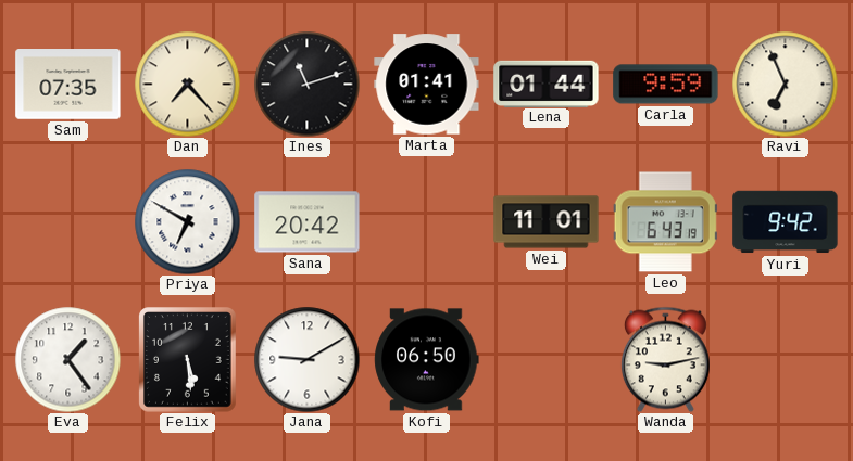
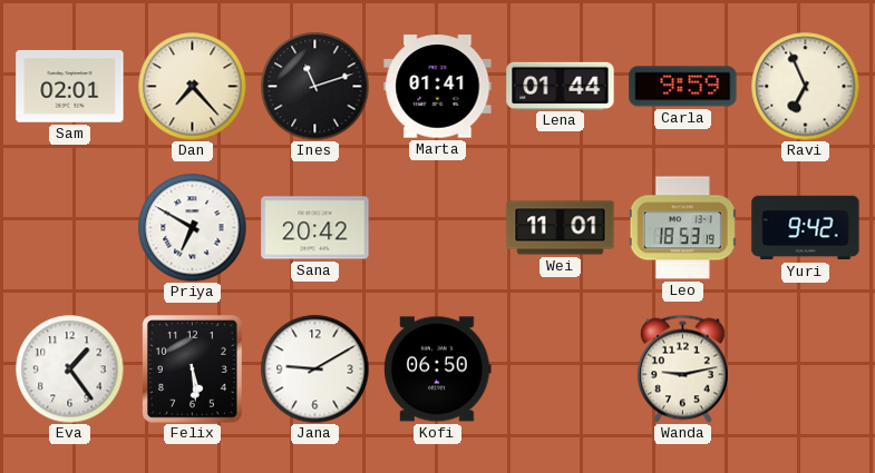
Sam: 07:35 -> 02:01
Leo: 6:43 -> 18:53
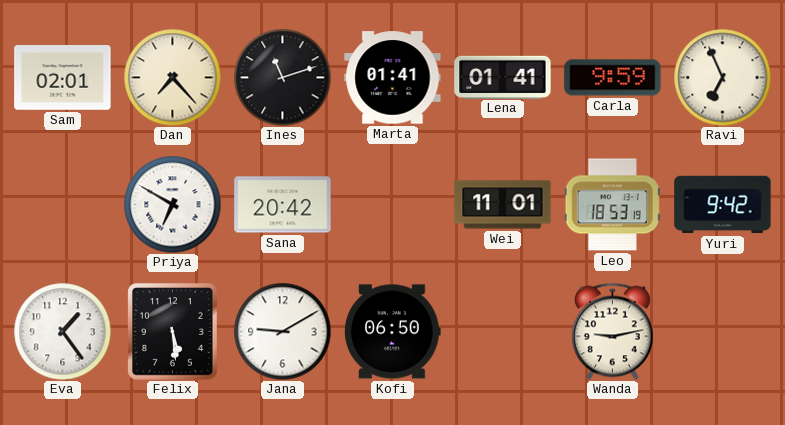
Lena: 01:44 -> 01:41
